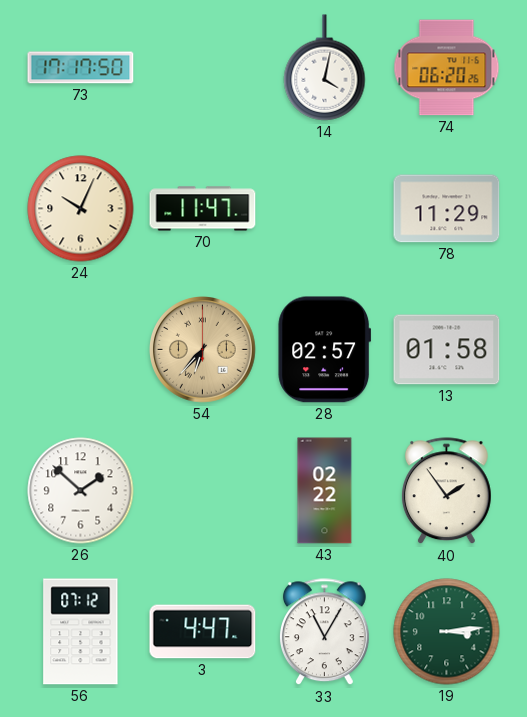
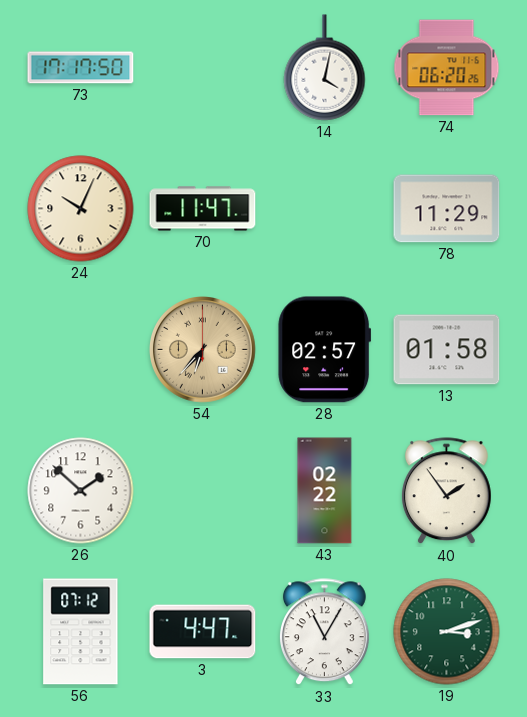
19: 3:14 -> 3:12
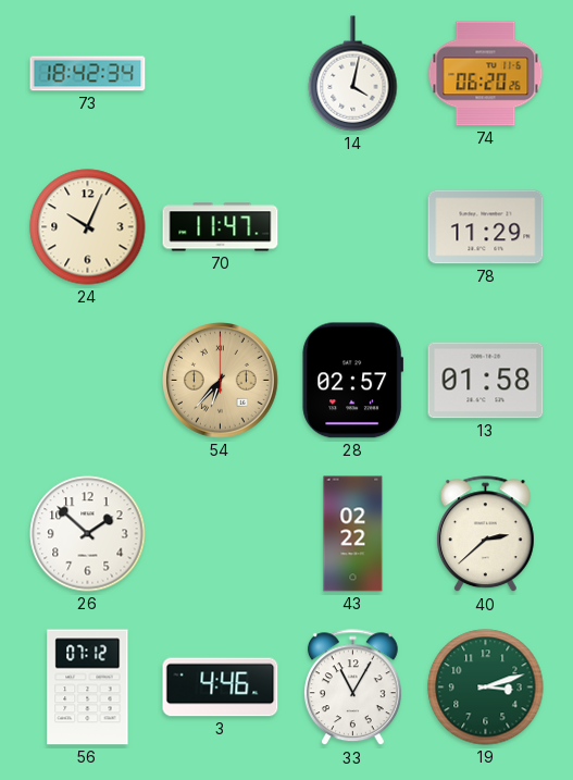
73: 17:17 -> 18:42
40: 1:54 -> 2:38
3: 4:47 -> 4:46
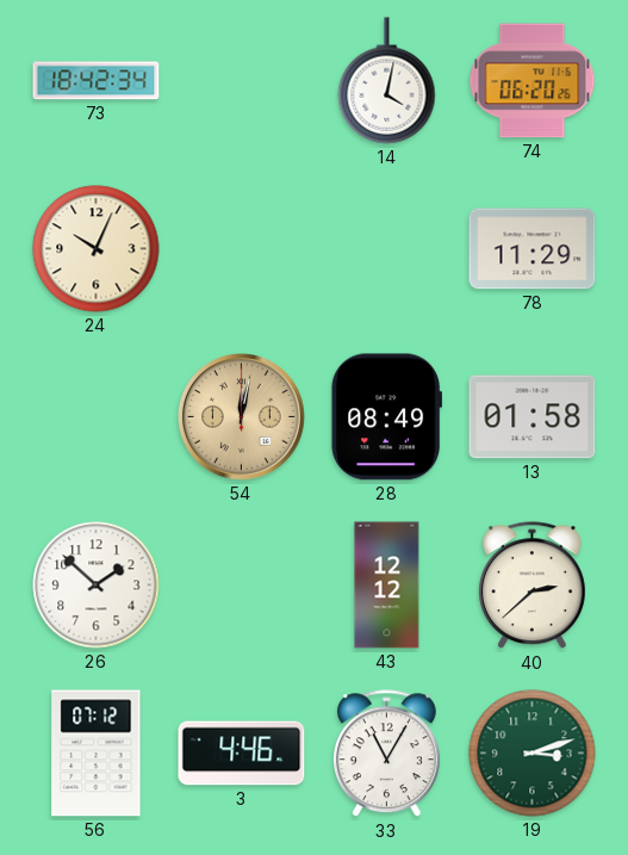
70: 11:47 -> none
54: 6:37 -> 12:02
28: 02:57 -> 08:49
43: 02:22 -> 12:12
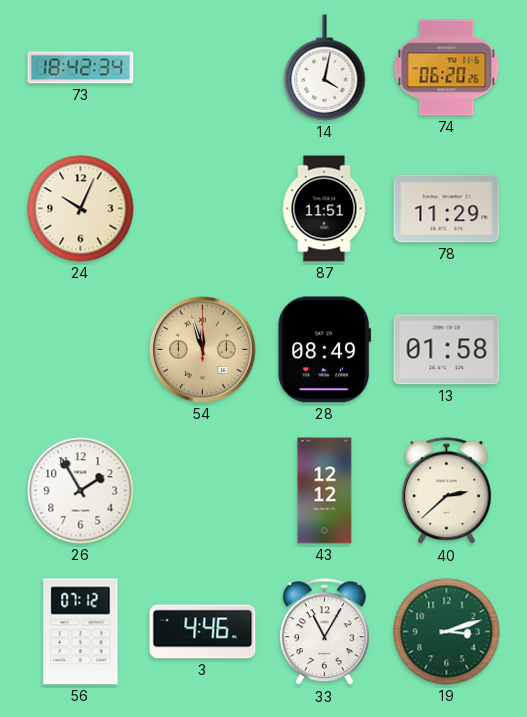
87: none -> 11:51
54: 12:02 -> 11:57
26: 1:52 -> 1:55
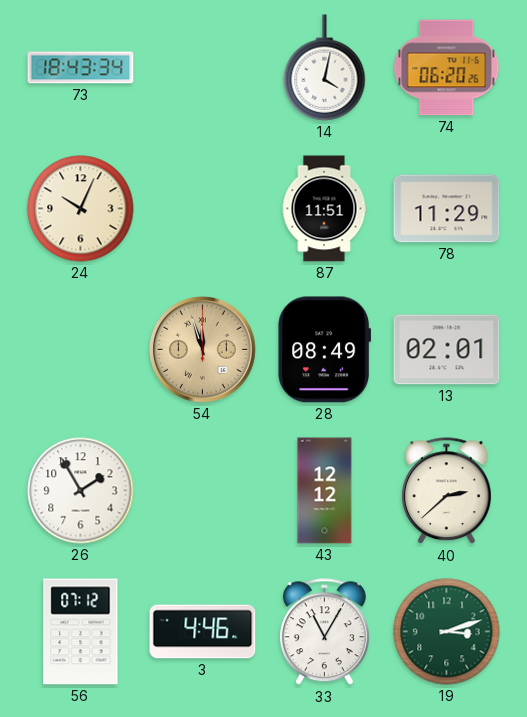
73: 18:42 -> 18:43
13: 01:58 -> 02:01
